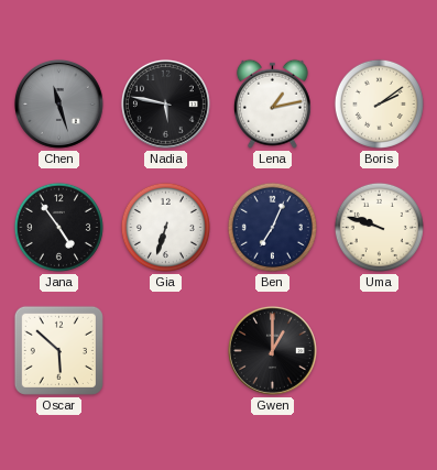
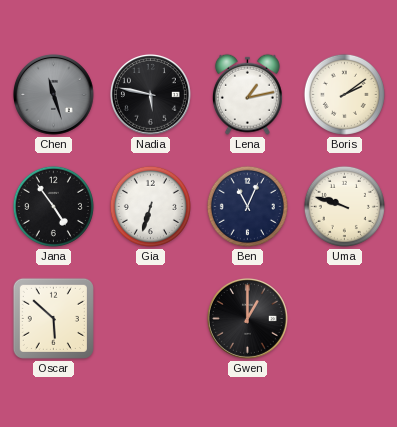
Ben: 7:04 -> 11:04
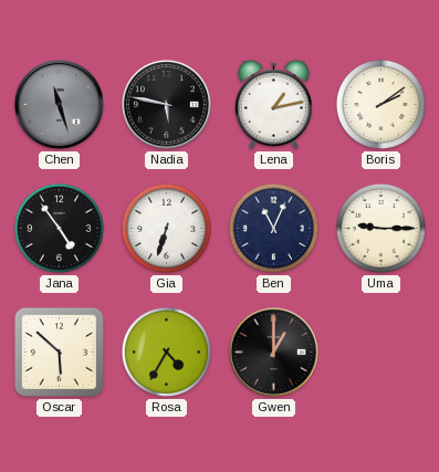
Uma: 9:48 -> 9:15
Rosa: none -> 4:35
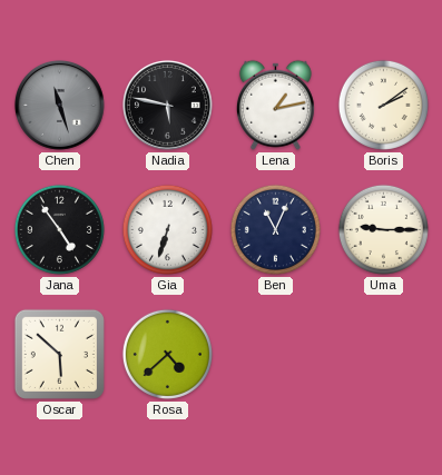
Rosa: 4:35 -> 4:38
Gwen: 1:00 -> none
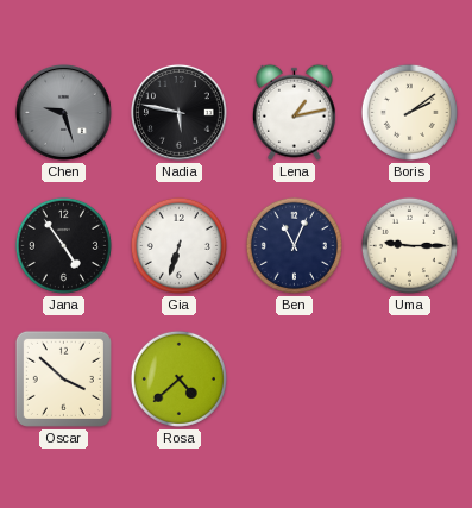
Chen: 11:27 -> 9:27
Oscar: 5:52 -> 3:52
